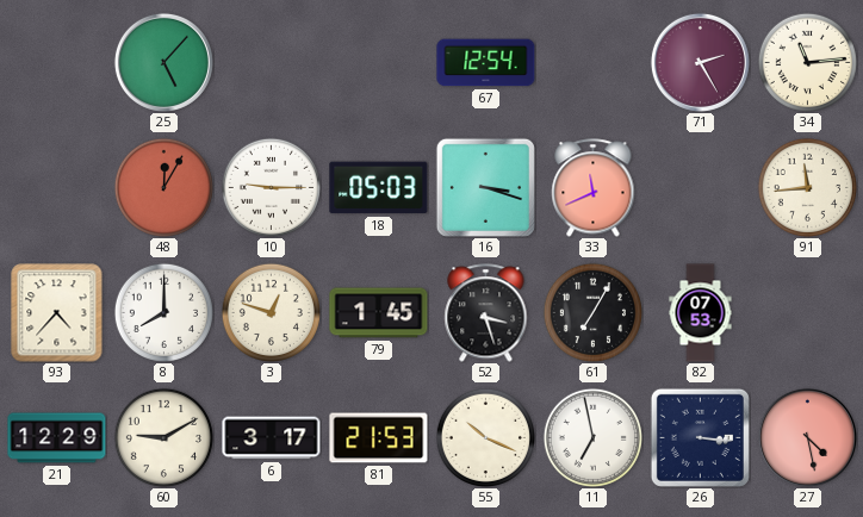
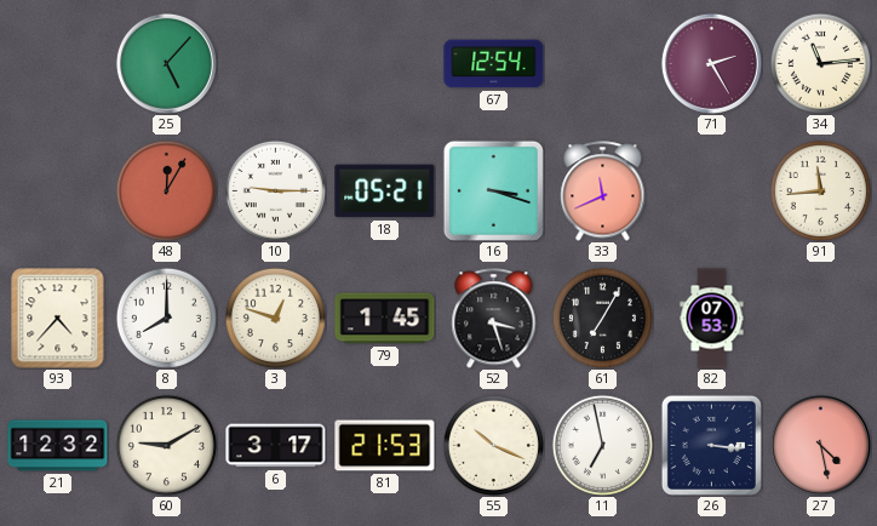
18: 05:03 -> 05:21
21: 12:29 -> 12:32
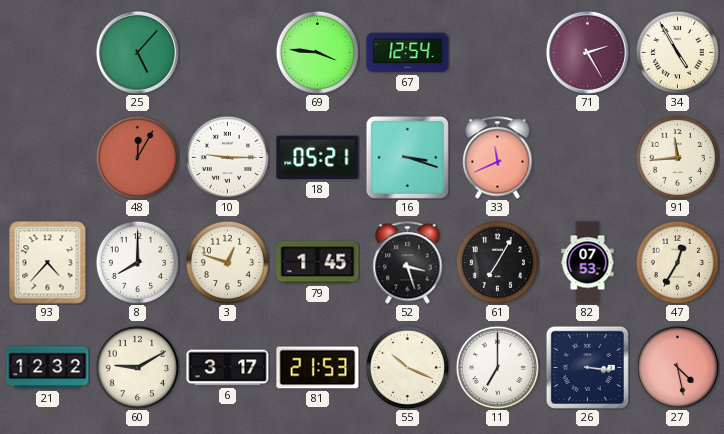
69: none -> 3:46
34: 11:14 -> 4:55
47: none -> 12:35
11: 6:58 -> 7:00
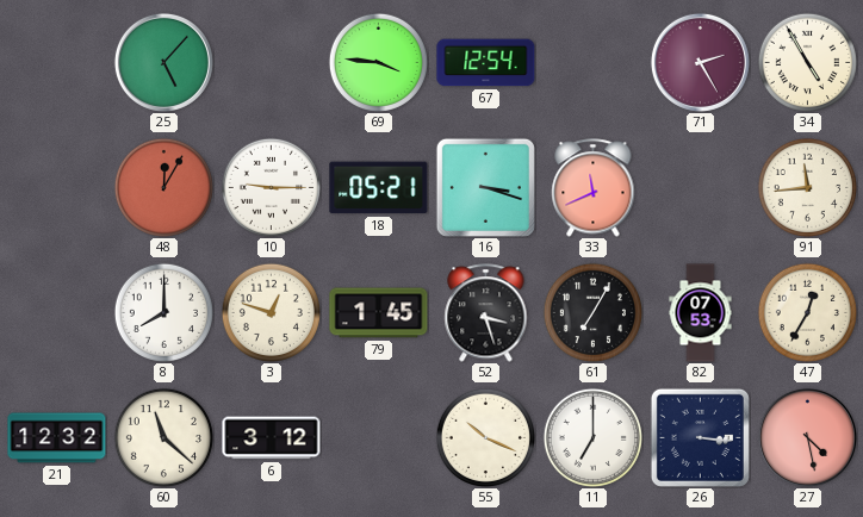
93: 4:37 -> none
60: 9:10 -> 11:22
6: 3:17 -> 3:12
81: 21:53 -> none
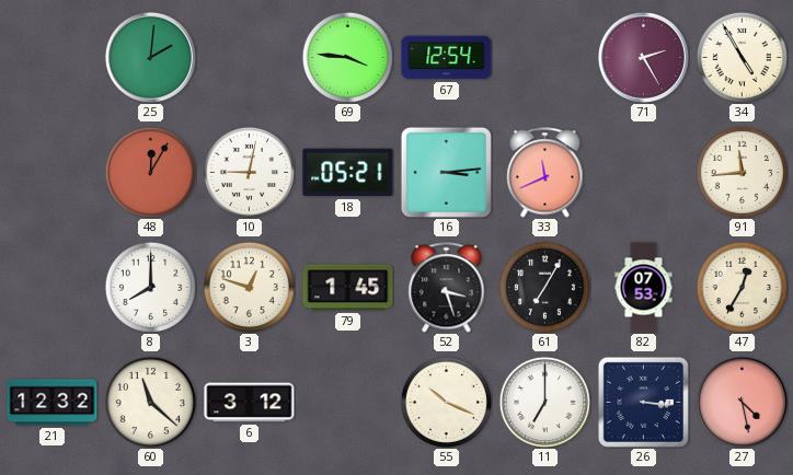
25: 5:07 -> 2:01
10: 9:15 -> 9:02
16: 3:18 -> 3:14
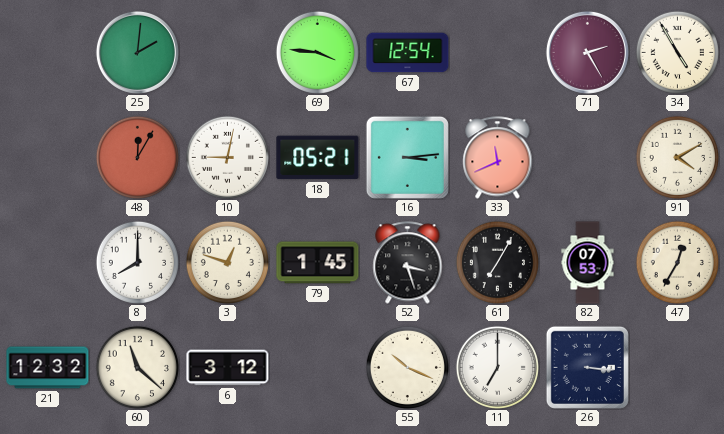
91: 11:44 -> 4:10
27: 4:28 -> none
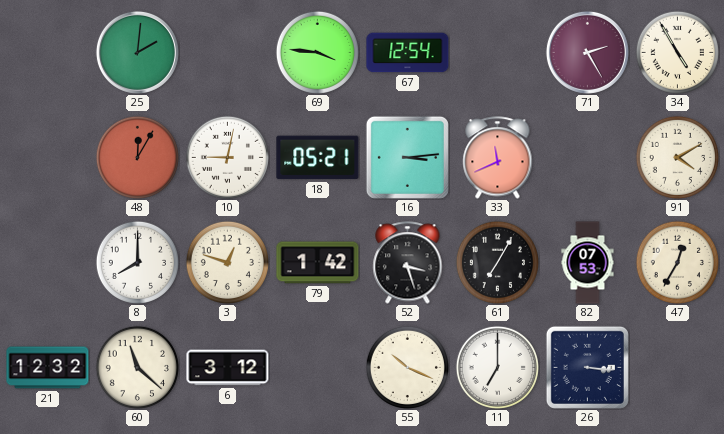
79: 1:45 -> 1:42
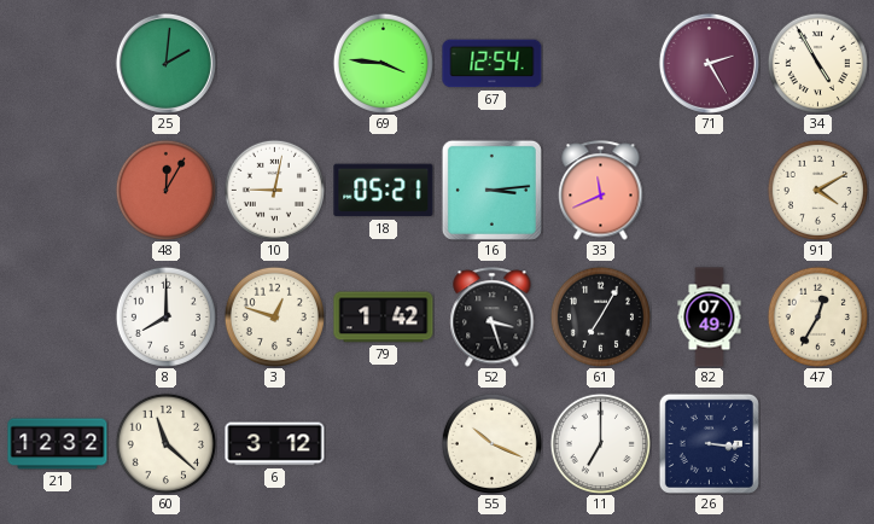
82: 07:53 -> 07:49
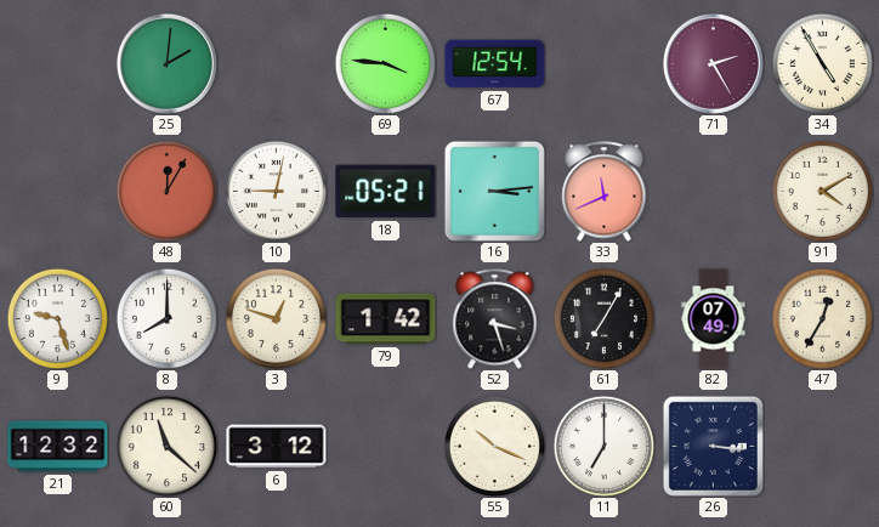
9: none -> 9:27
